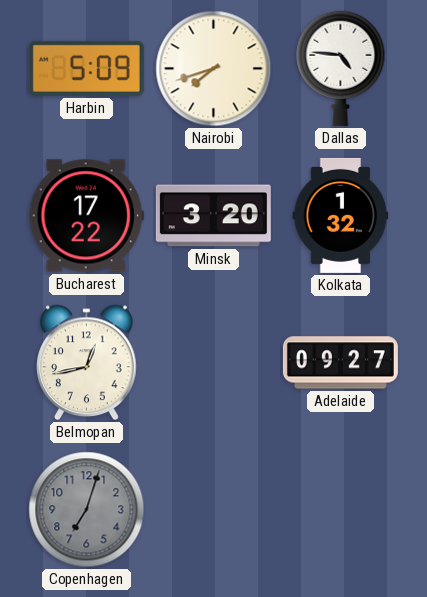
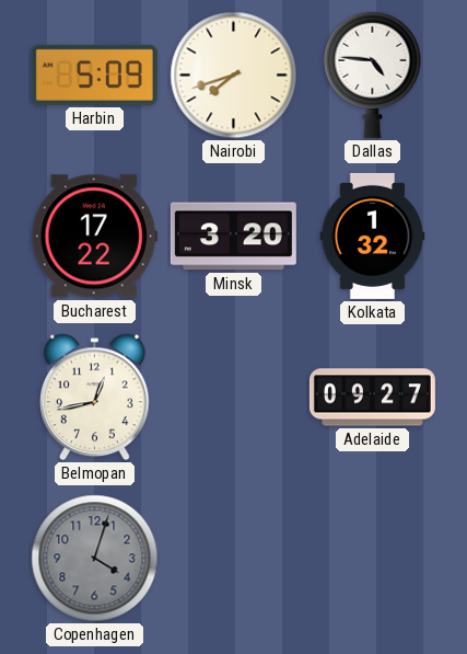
Copenhagen: 7:03 -> 4:03
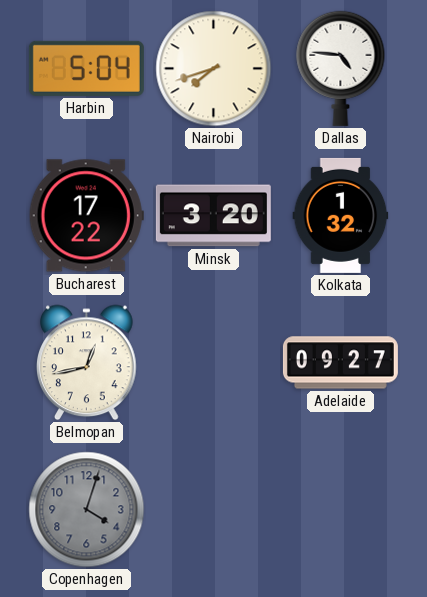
Harbin: 5:09 -> 5:04
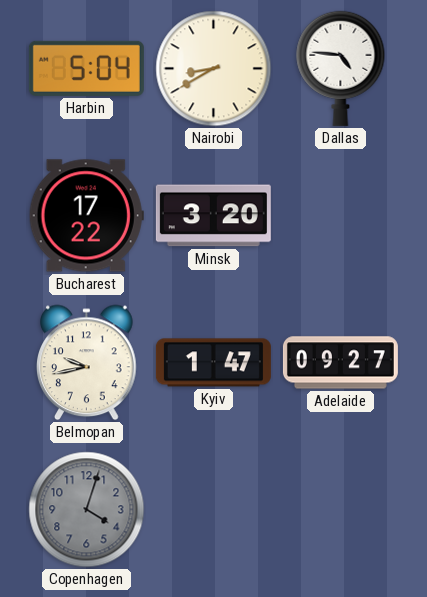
Nairobi: 7:42 -> 8:40
Kolkata: 1:32 -> none
Belmopan: 12:43 -> 9:43
Kyiv: none -> 1:47
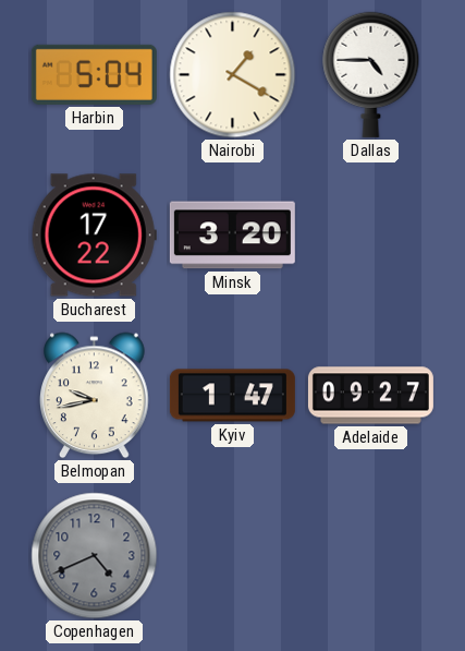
Nairobi: 8:40 -> 1:20
Dallas: 4:46 -> 4:45
Copenhagen: 4:03 -> 4:41
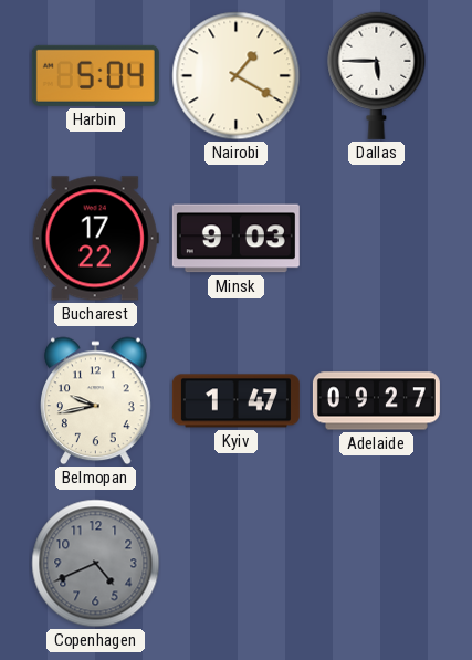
Dallas: 4:45 -> 5:45
Minsk: 3:20 -> 9:03
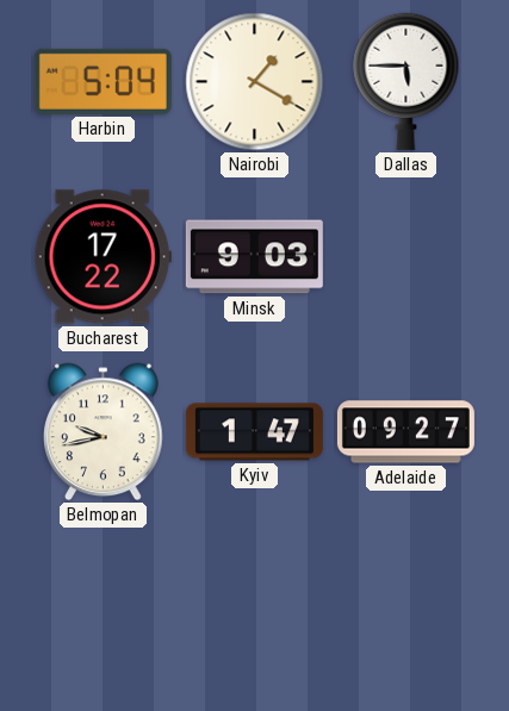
Copenhagen: 4:41 -> none
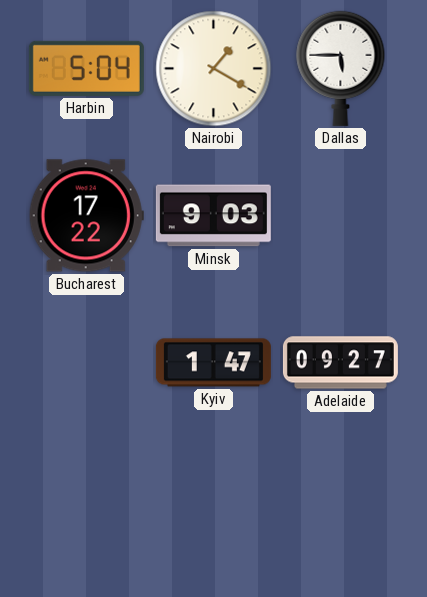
Belmopan: 9:43 -> none
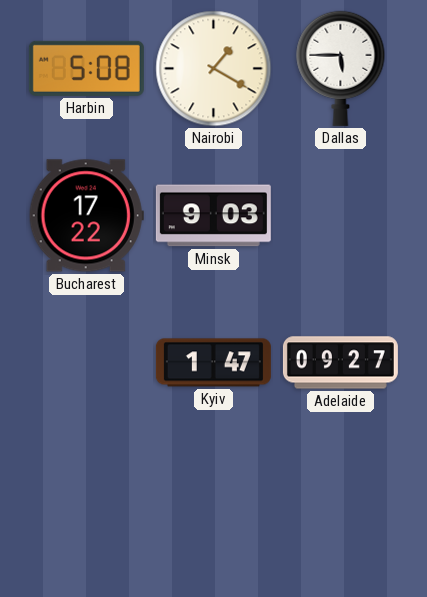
Harbin: 5:04 -> 5:08
